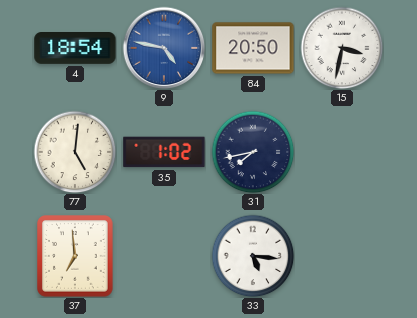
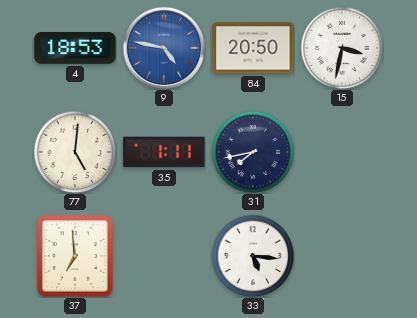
4: 18:54 -> 18:53
35: 1:02 -> 1:11
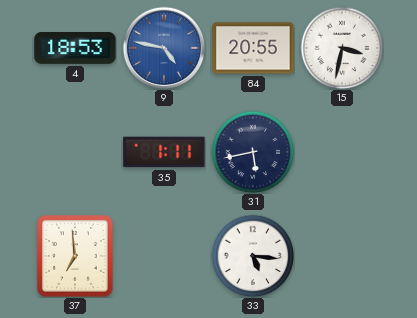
84: 20:50 -> 20:55
77: 5:01 -> none
31: 7:43 -> 5:43
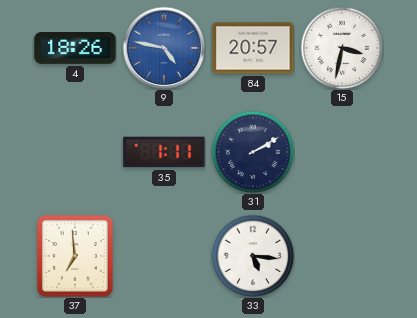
4: 18:53 -> 18:26
84: 20:55 -> 20:57
31: 5:43 -> 2:10
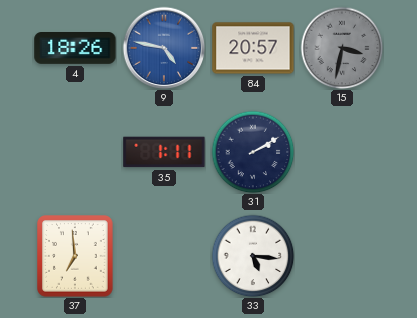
15 dial: white -> grey
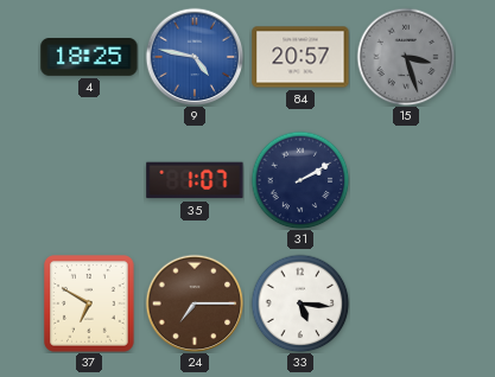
4: 18:26 -> 18:25
15: 3:32 -> 3:27
35: 1:11 -> 1:07
37: 6:59 -> 6:50
24: none -> 7:15
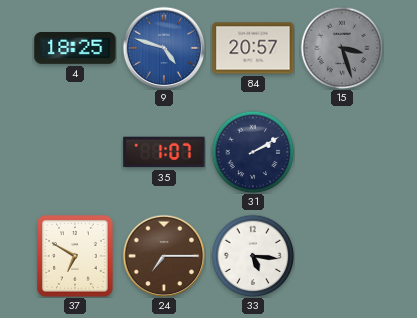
9: 4:47 -> 4:48
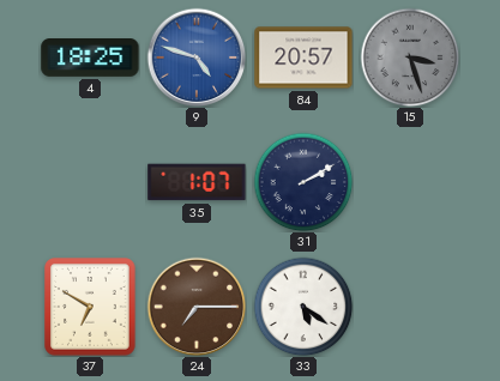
33: 5:16 -> 5:21
